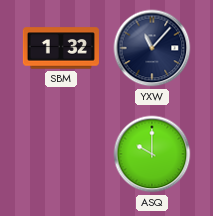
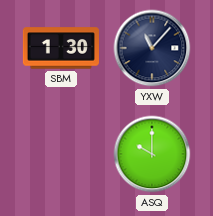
SBM: 1:32 -> 1:30
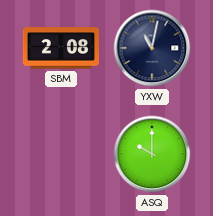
SBM: 1:30 -> 2:08
YXW: 11:07 -> 11:02
